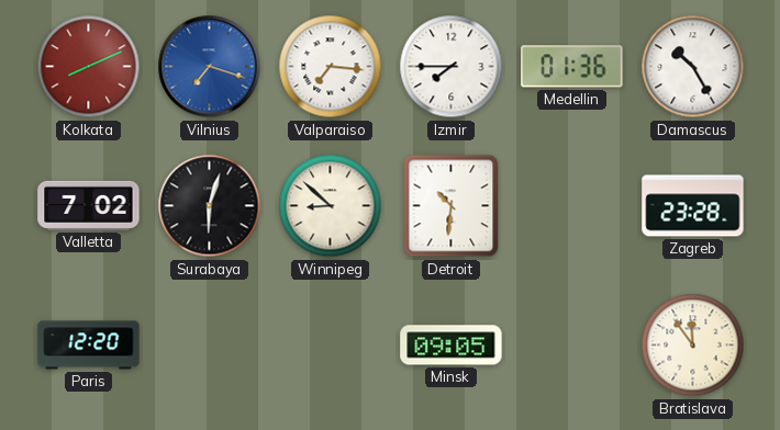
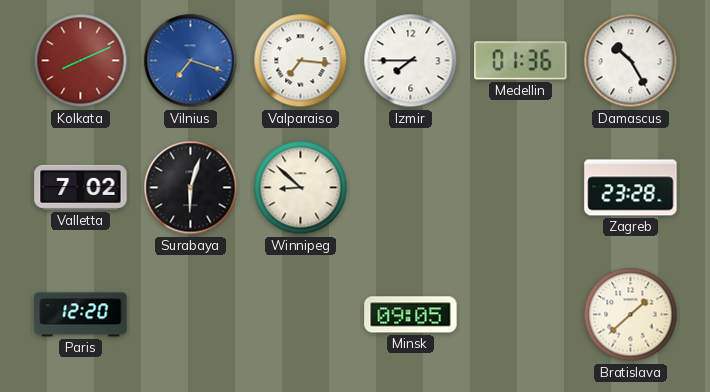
Detroit: 10:31 -> none
Bratislava: 11:54 -> 1:38
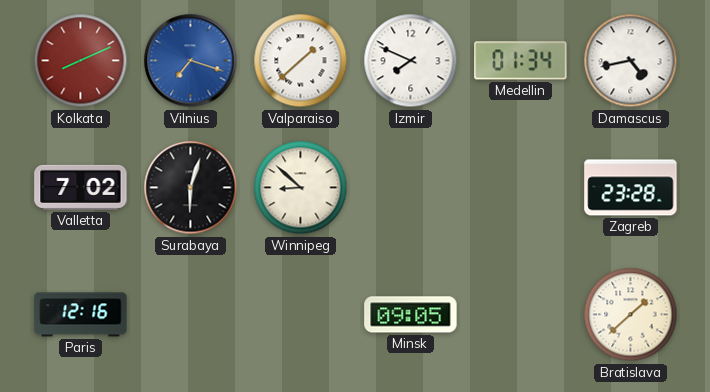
Valparaiso: 7:16 -> 1:38
Izmir: 7:45 -> 7:49
Medellin: 01:36 -> 01:34
Damascus: 10:25 -> 4:43
Paris: 12:20 -> 12:16
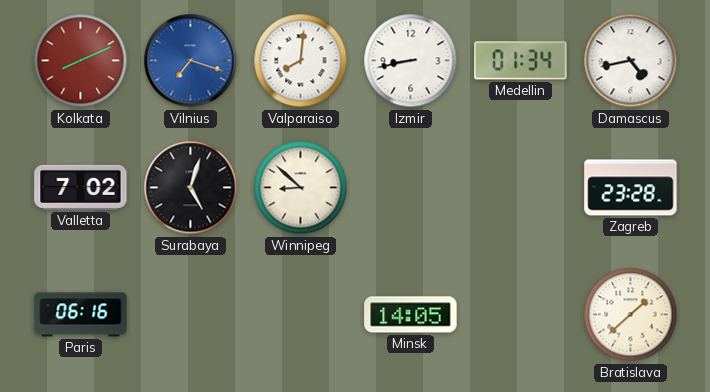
Valparaiso: 1:38 -> 8:01
Izmir: 7:49 -> 8:43
Surabaya: 6:03 -> 5:03
Paris: 12:16 -> 06:16
Minsk: 09:05 -> 14:05
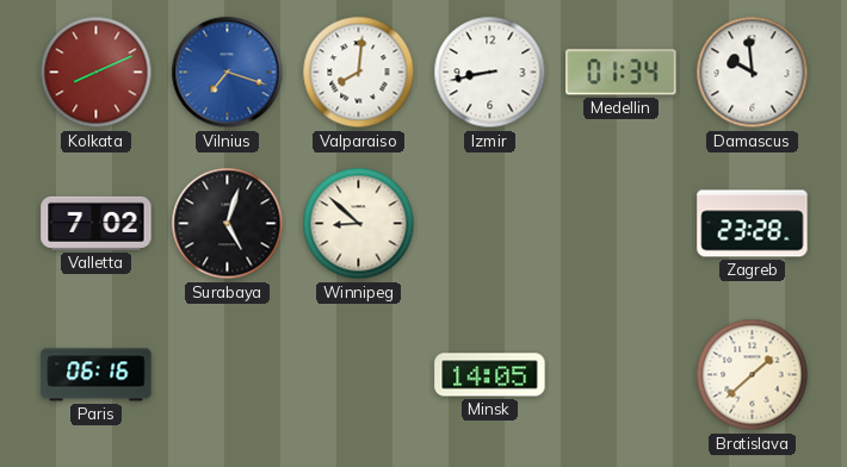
Damascus: 4:43 -> 9:59
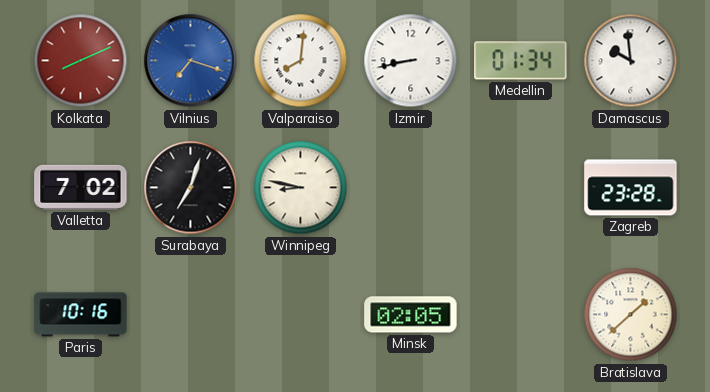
Surabaya: 5:03 -> 7:03
Winnipeg: 8:52 -> 8:47
Paris: 06:16 -> 10:16
Minsk: 14:05 -> 02:05
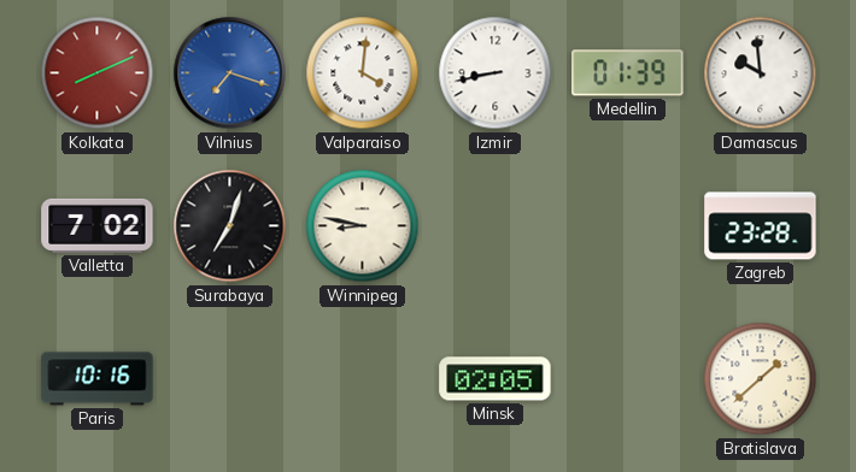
Valparaiso: 8:01 -> 4:01
Medellin: 01:34 -> 01:39
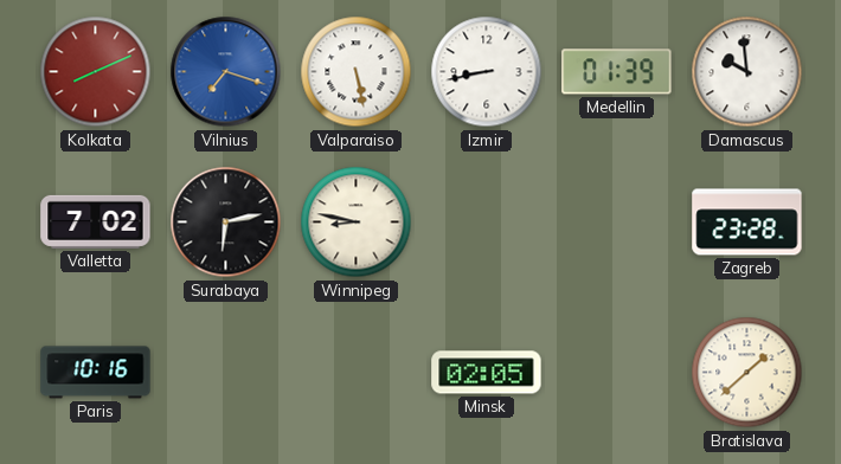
Valparaiso: 4:01 -> 5:28
Surabaya: 7:03 -> 6:13
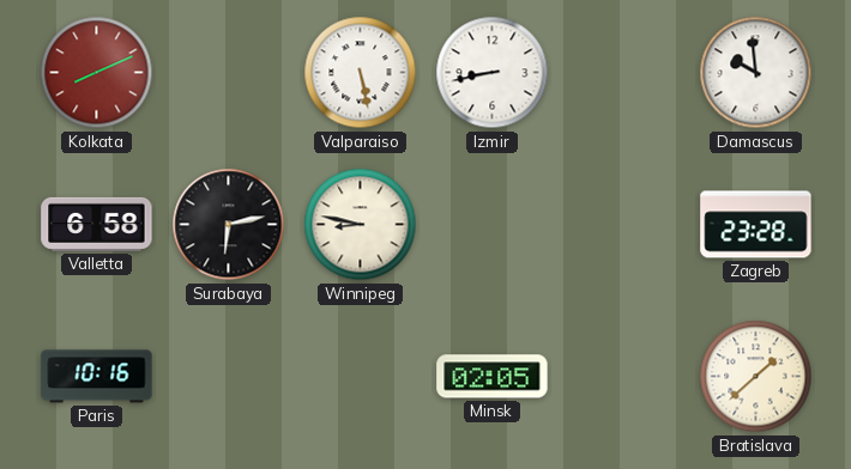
Vilnius: 7:18 -> none
Medellin: 01:39 -> none
Valletta: 7:02 -> 6:58
